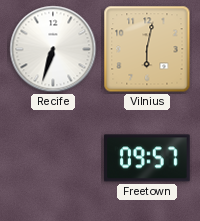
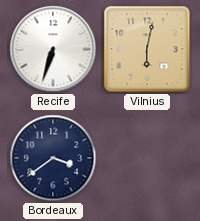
Bordeaux: none -> 3:39
Freetown: 09:57 -> none
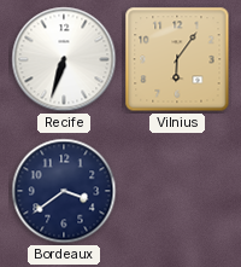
Vilnius: 6:02 -> 6:06
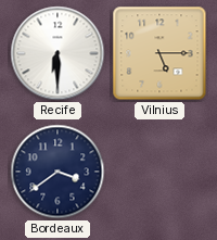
Recife: 6:33 -> 6:30
Vilnius: 6:06 -> 5:15
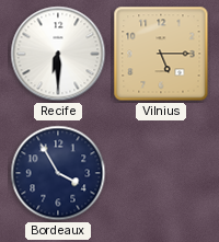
Bordeaux: 3:39 -> 3:55
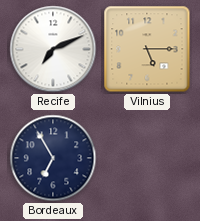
Recife: 6:30 -> 7:11
Bordeaux: 3:55 -> 6:55
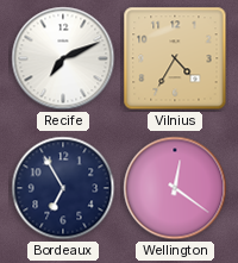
Vilnius: 5:15 -> 4:35
Wellington: none -> 12:21
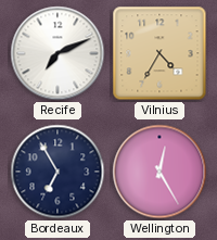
Wellington: 12:21 -> 12:25
